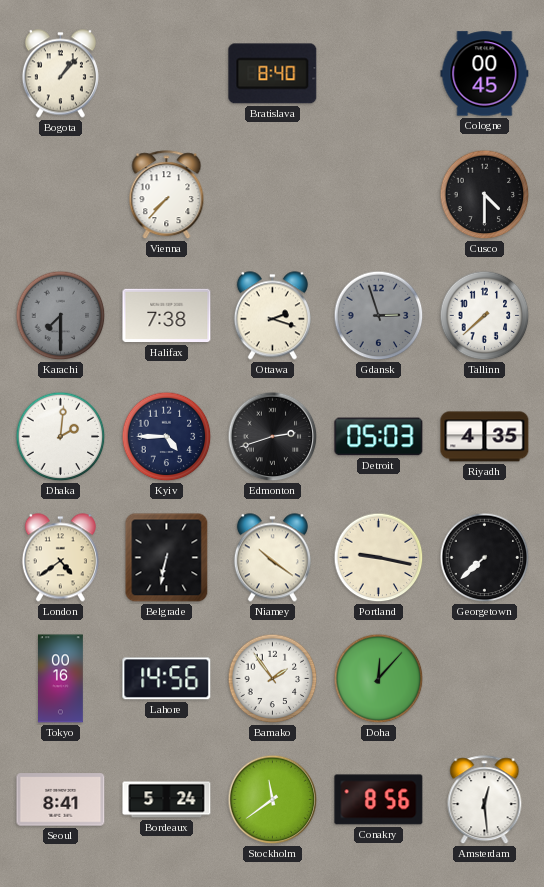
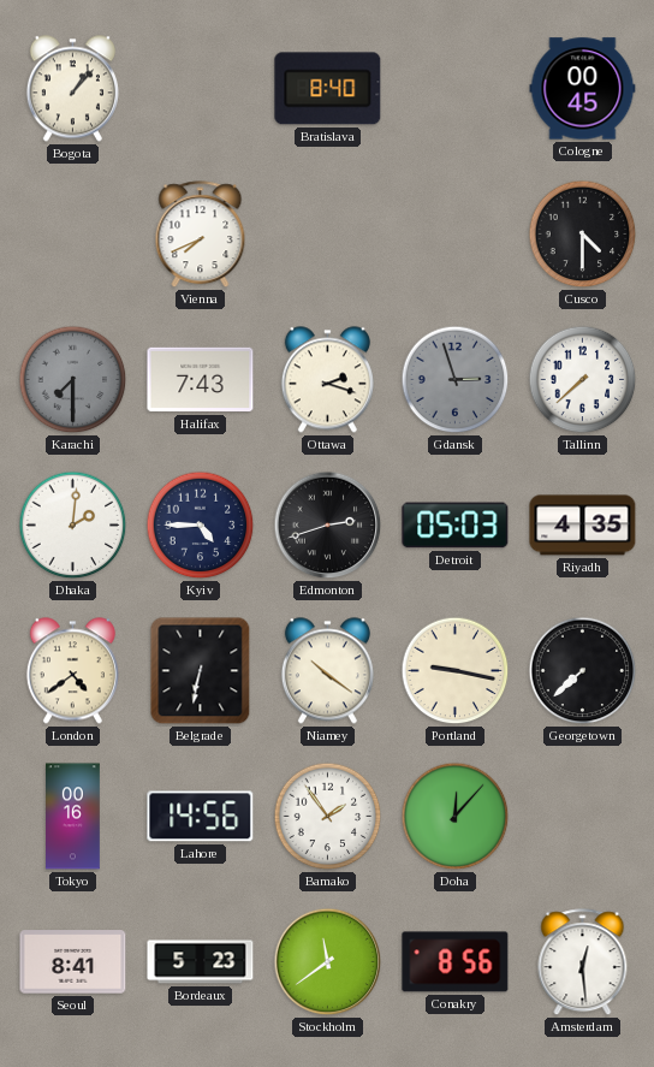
Vienna: 7:37 -> 7:41
Halifax: 7:38 -> 7:43
Bordeaux: 5:24 -> 5:23
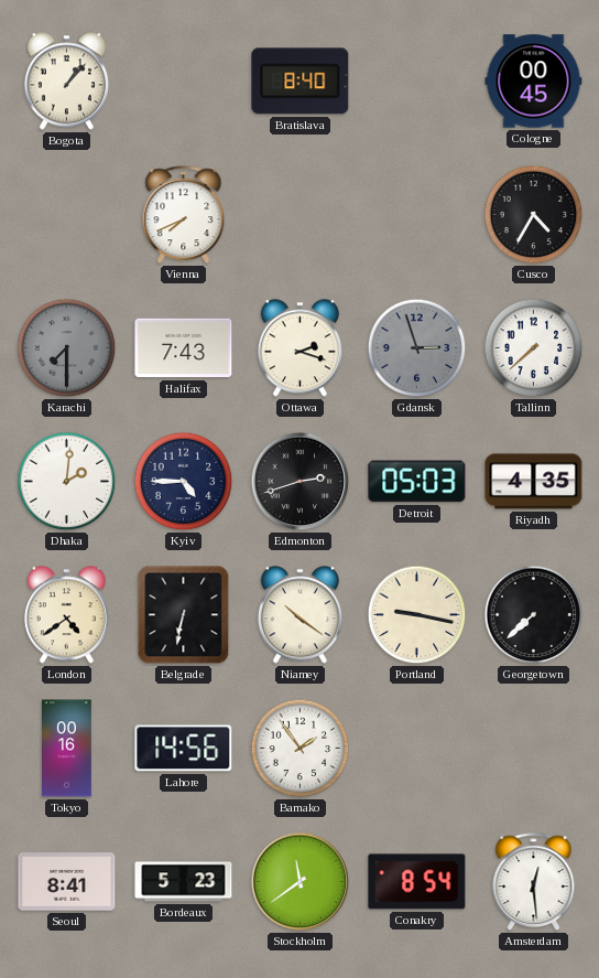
Cusco: 4:30 -> 4:35
Doha: 12:07 -> none
Conakry: 8:56 -> 8:54
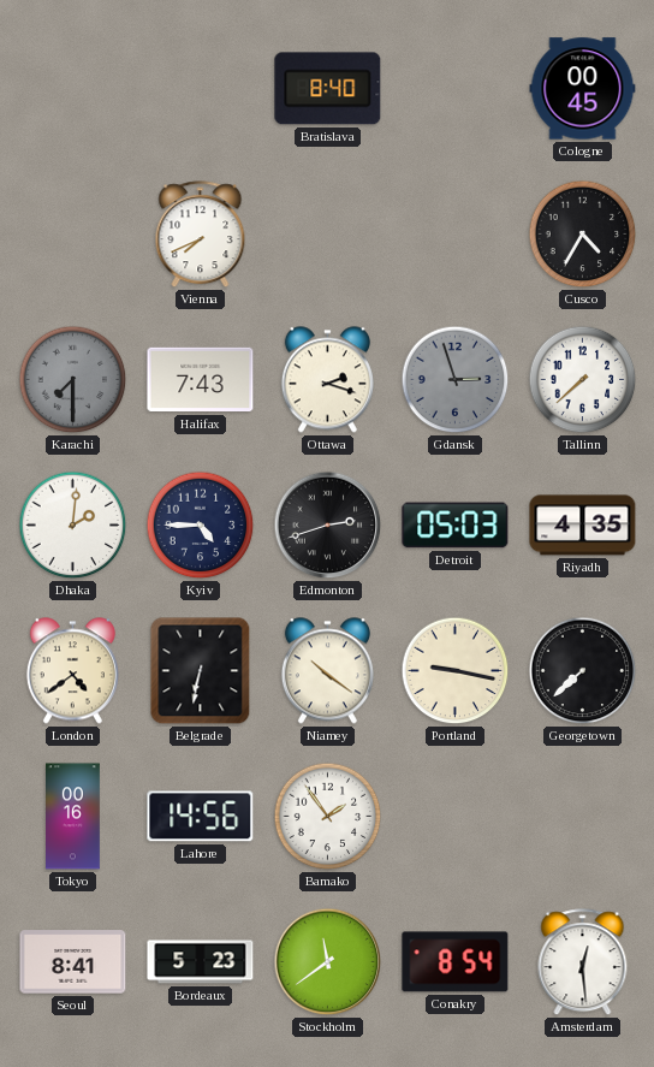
Bogota: 1:07 -> none
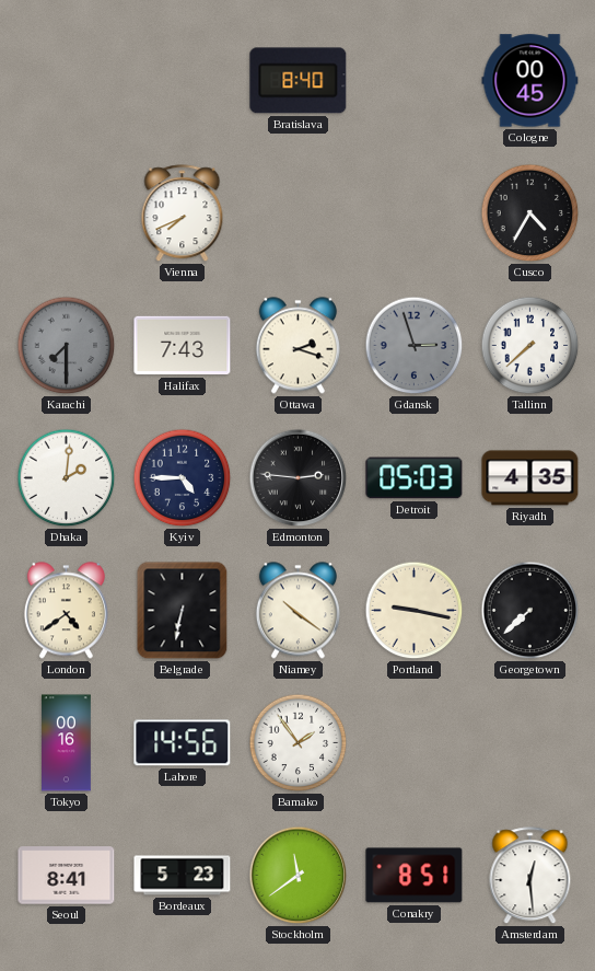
Edmonton: 2:42 -> 2:46
Conakry: 8:54 -> 8:51
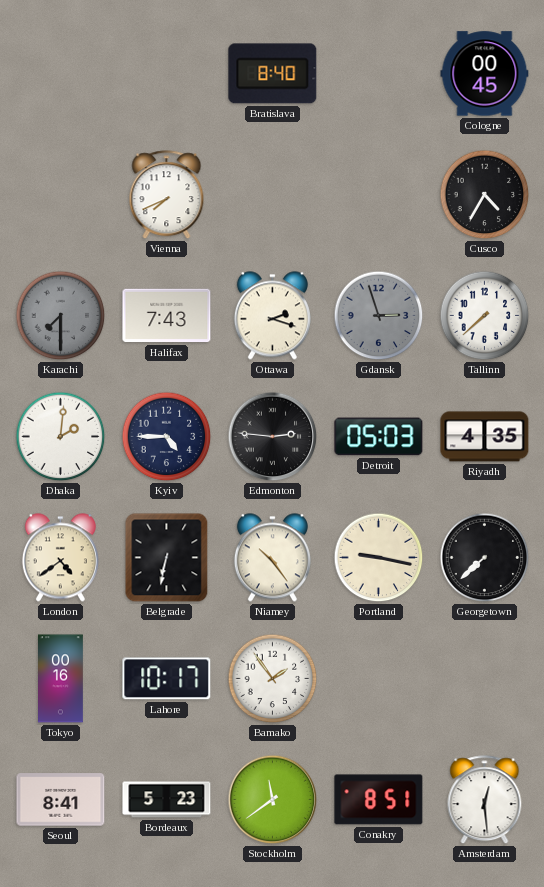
Niamey: 10:21 -> 10:24
Lahore: 14:56 -> 10:17
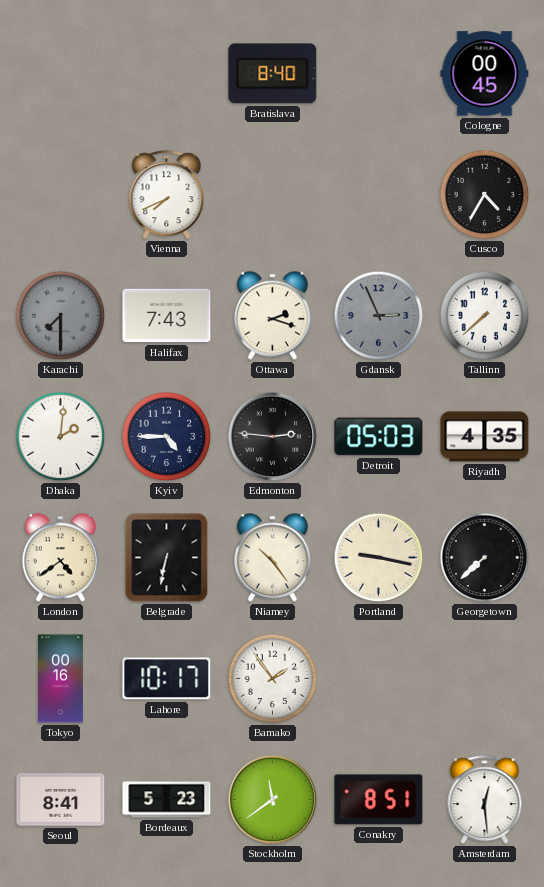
Gdansk: 2:57 -> 2:56
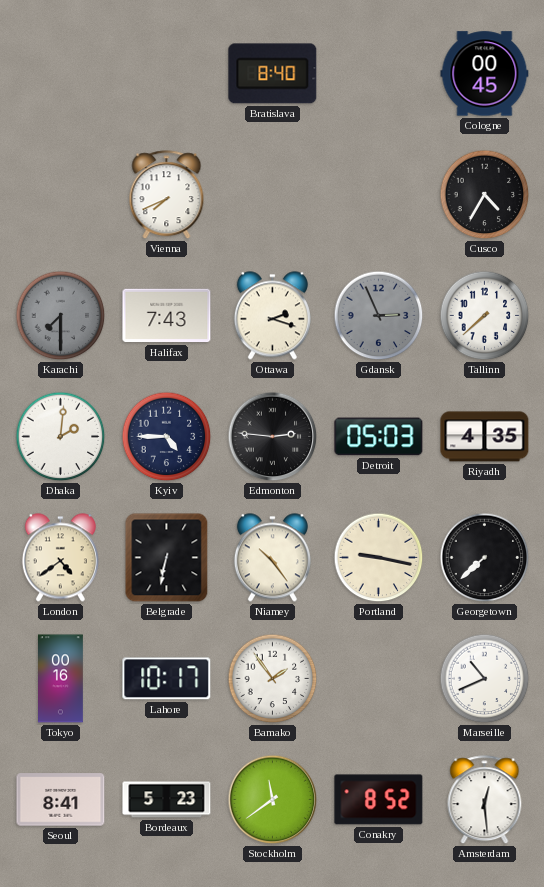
Marseille: none -> 10:41
Conakry: 8:51 -> 8:52
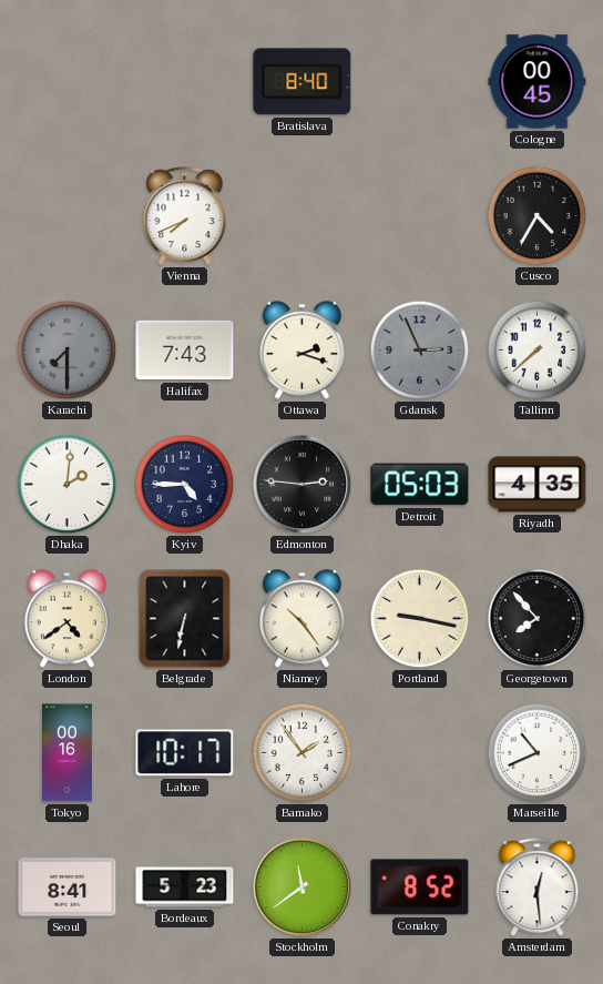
Georgetown: 7:38 -> 7:53
